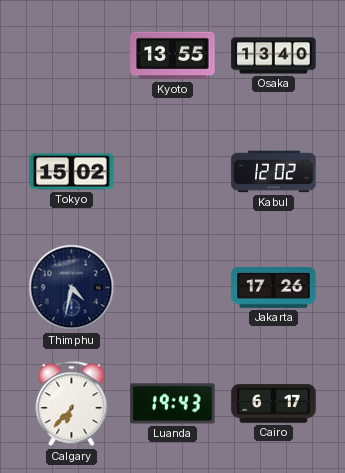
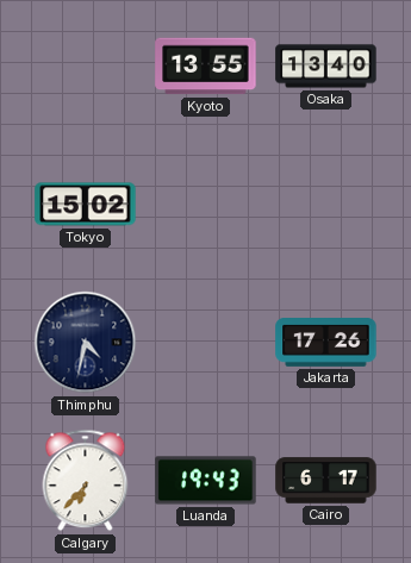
Kabul: 12:02 -> none
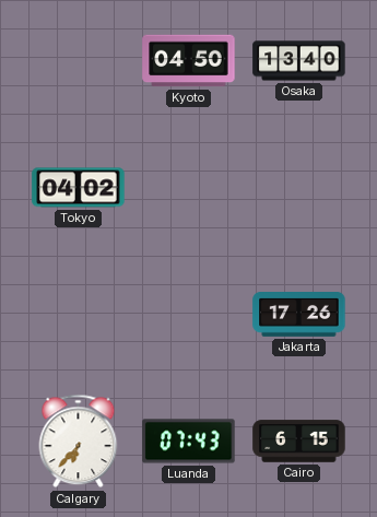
Kyoto: 13:55 -> 04:50
Tokyo: 15:02 -> 04:02
Thimphu: 4:32 -> none
Luanda: 19:43 -> 07:43
Cairo: 6:17 -> 6:15
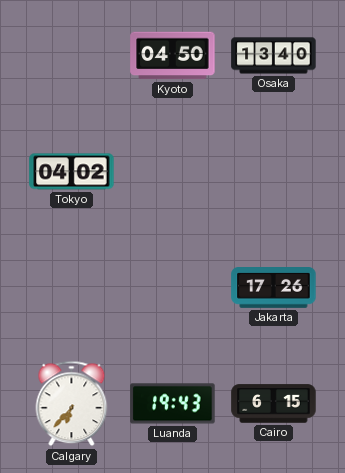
Luanda: 07:43 -> 19:43
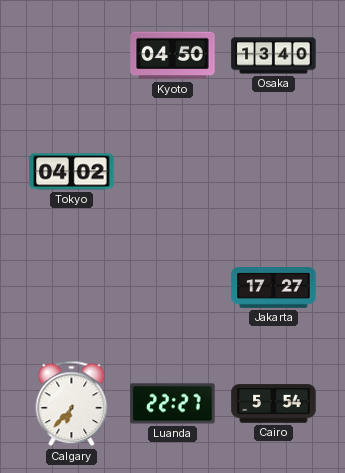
Jakarta: 17:26 -> 17:27
Luanda: 19:43 -> 22:27
Cairo: 6:15 -> 5:54
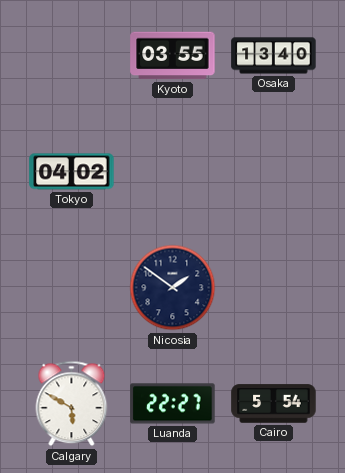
Kyoto: 04:50 -> 03:55
Nicosia: none -> 1:51
Jakarta: 17:27 -> none
Calgary: 6:37 -> 5:50
